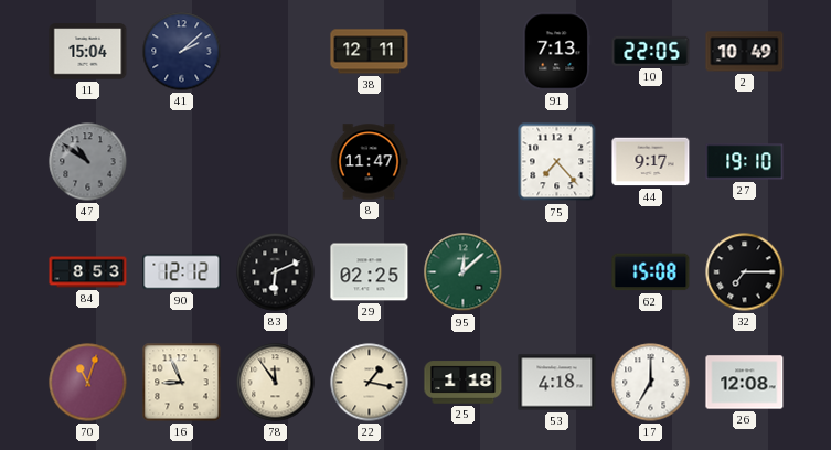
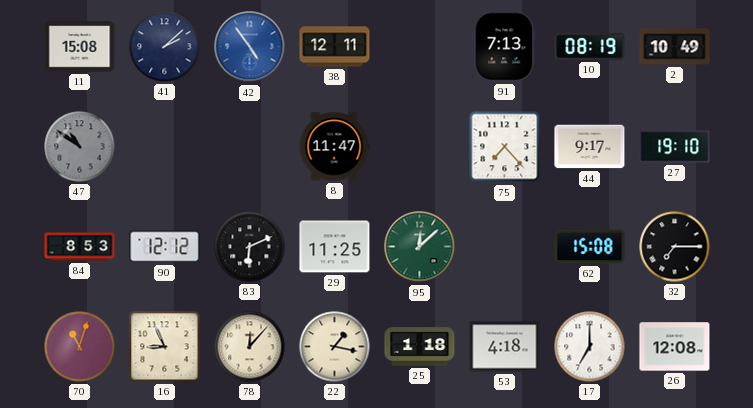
11: 15:04 -> 15:08
42: none -> 4:54
10: 22:05 -> 08:19
29: 02:25 -> 11:25
78: 11:54 -> 12:07
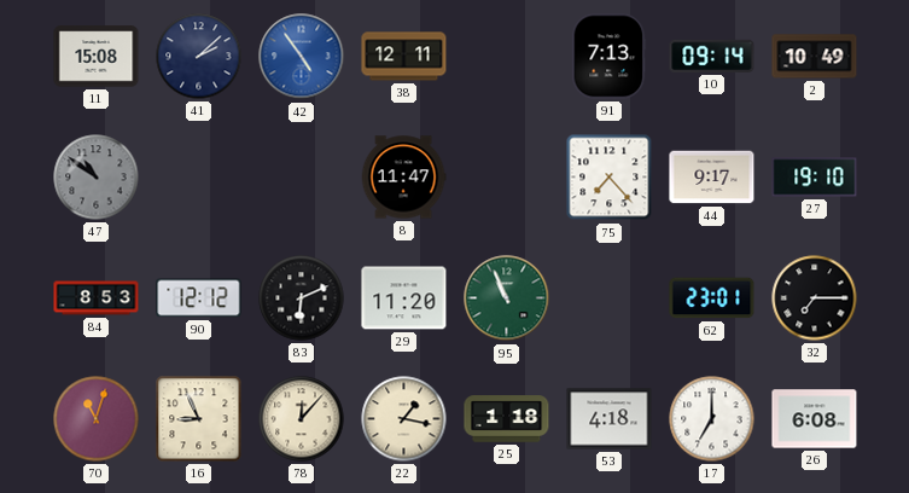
10: 08:19 -> 09:14
29: 11:25 -> 11:20
95: 12:08 -> 10:56
62: 15:08 -> 23:01
26: 12:08 -> 6:08
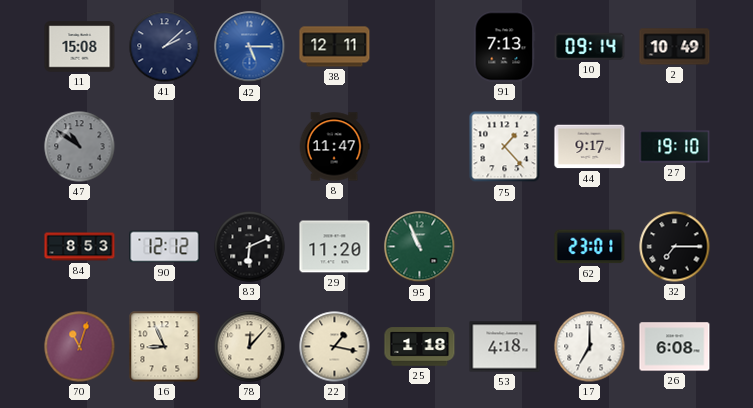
42: 4:54 -> 5:15
75: 7:23 -> 1:23
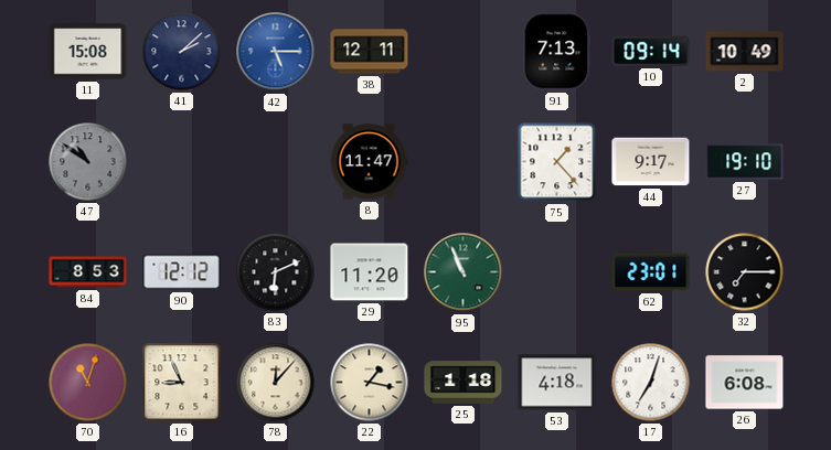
17: 7:00 -> 7:03
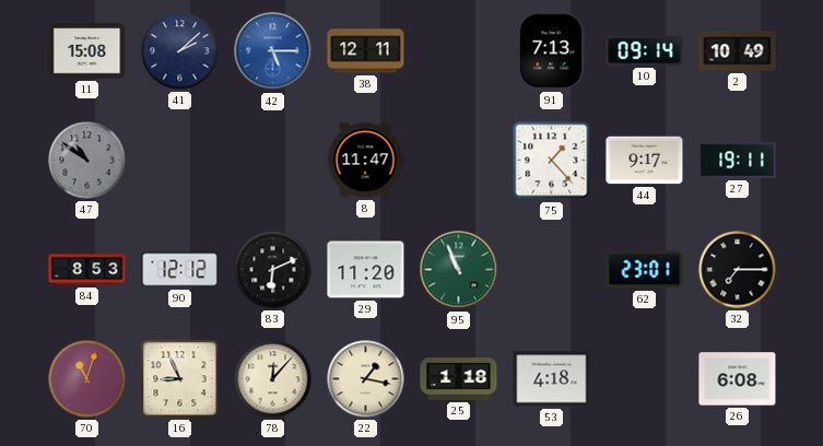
27: 19:10 -> 19:11
17: 7:03 -> none
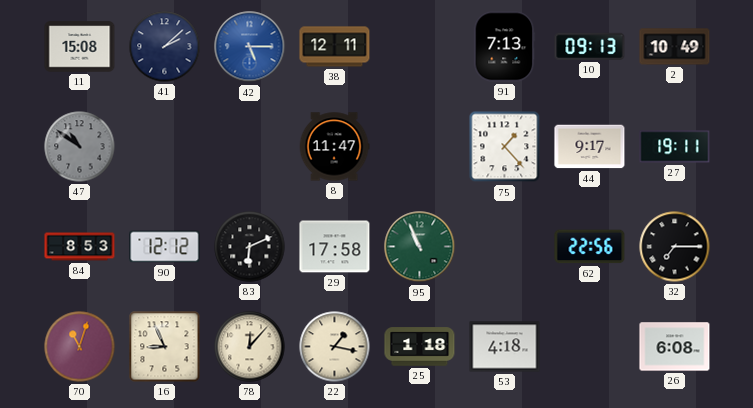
10: 09:14 -> 09:13
29: 11:20 -> 17:58
62: 23:01 -> 22:56
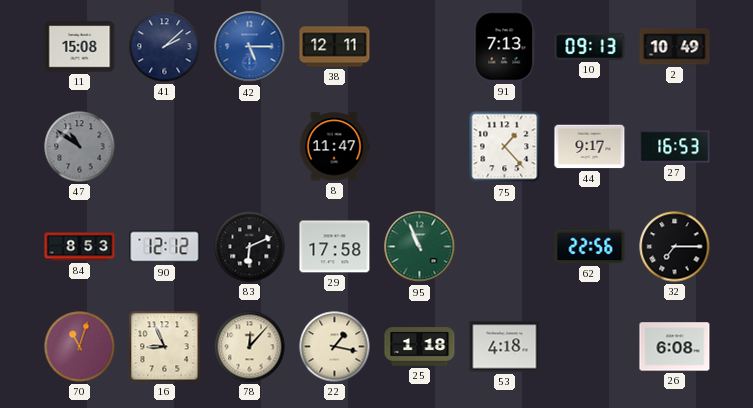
27: 19:11 -> 16:53
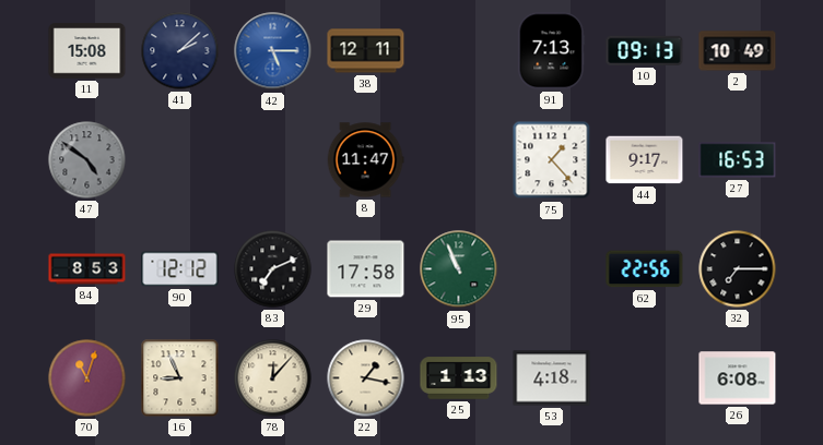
47: 10:51 -> 4:51
83: 6:11 -> 7:11
25: 1:18 -> 1:13
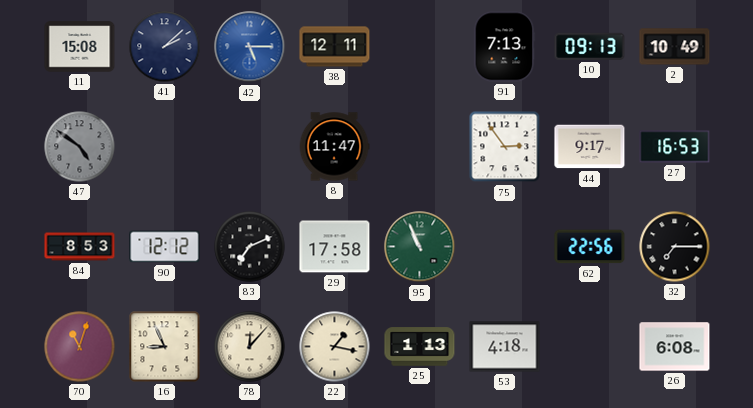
75: 1:23 -> 2:54
